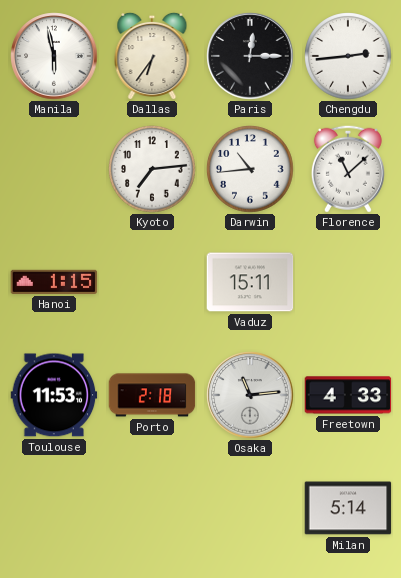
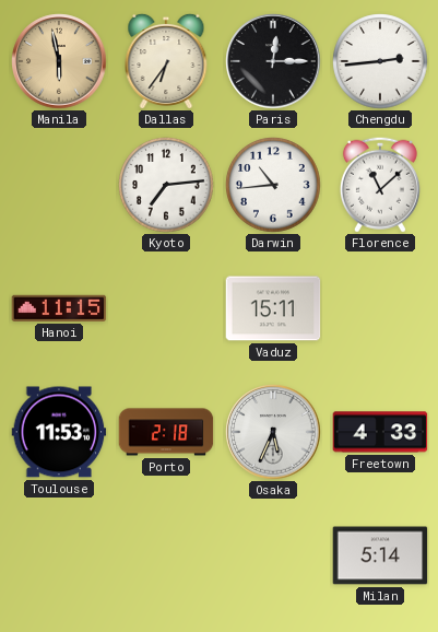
Manila dial: white -> champagne
Hanoi: 1:15 -> 11:15
Osaka: 11:14 -> 5:34
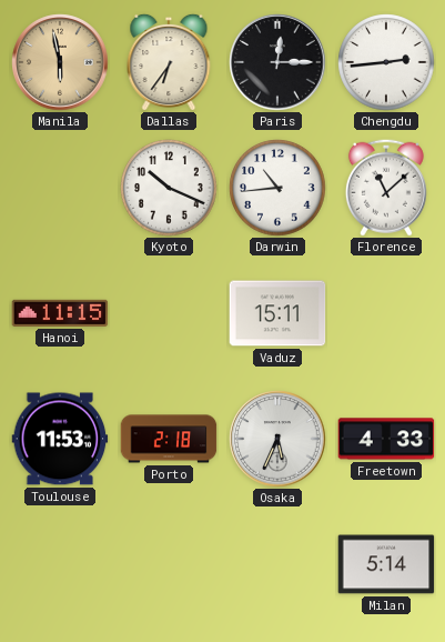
Kyoto: 7:14 -> 10:19
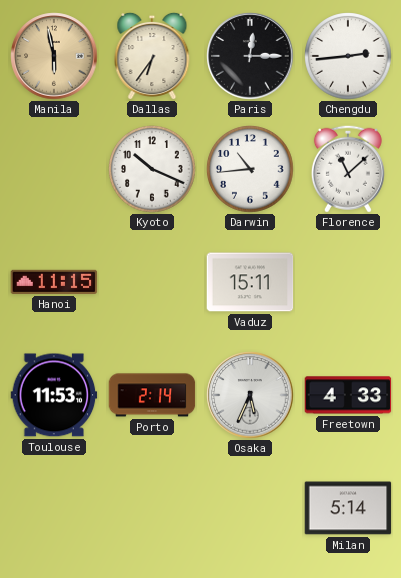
Porto: 2:18 -> 2:14
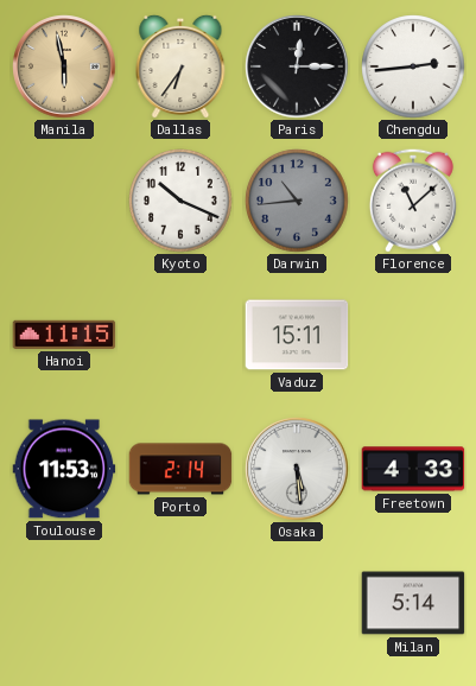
Darwin dial: white -> grey
Osaka: 5:34 -> 5:29
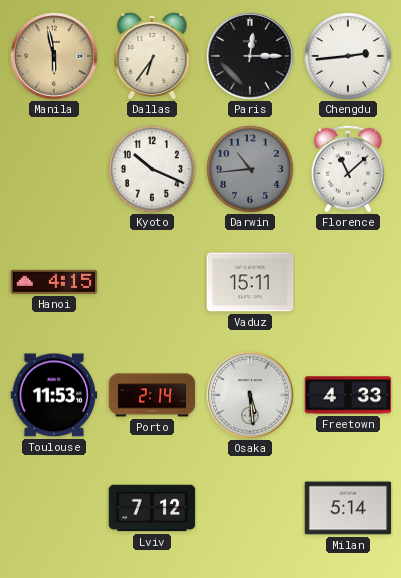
Hanoi: 11:15 -> 4:15
Lviv: none -> 7:12
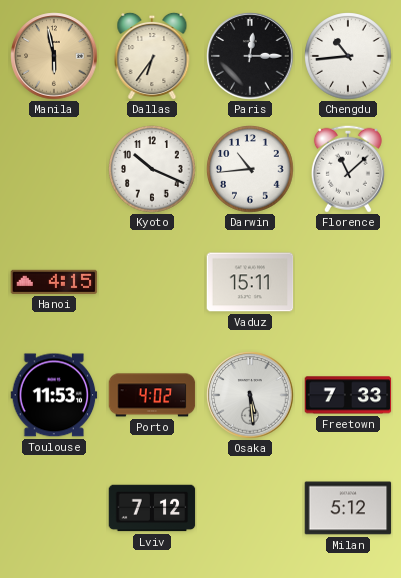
Chengdu: 2:44 -> 10:44
Darwin dial: grey -> white
Porto: 2:14 -> 4:02
Freetown: 4:33 -> 7:33
Milan: 5:14 -> 5:12
